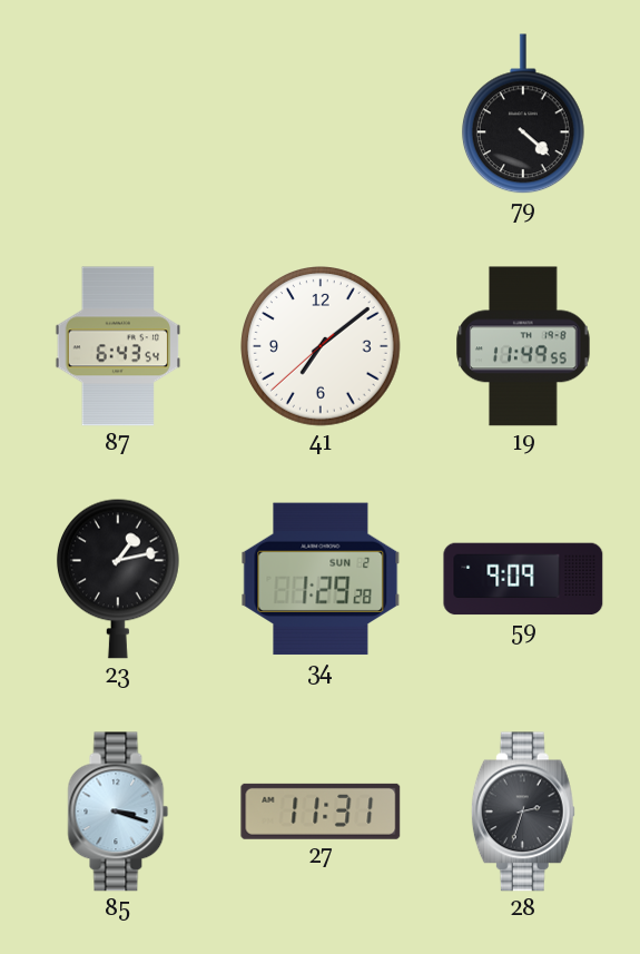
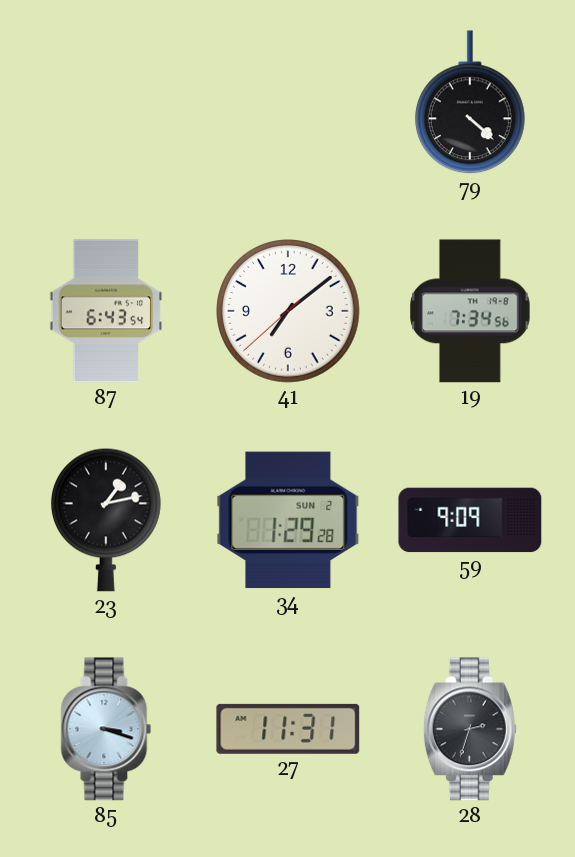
19: 11:49 -> 7:34
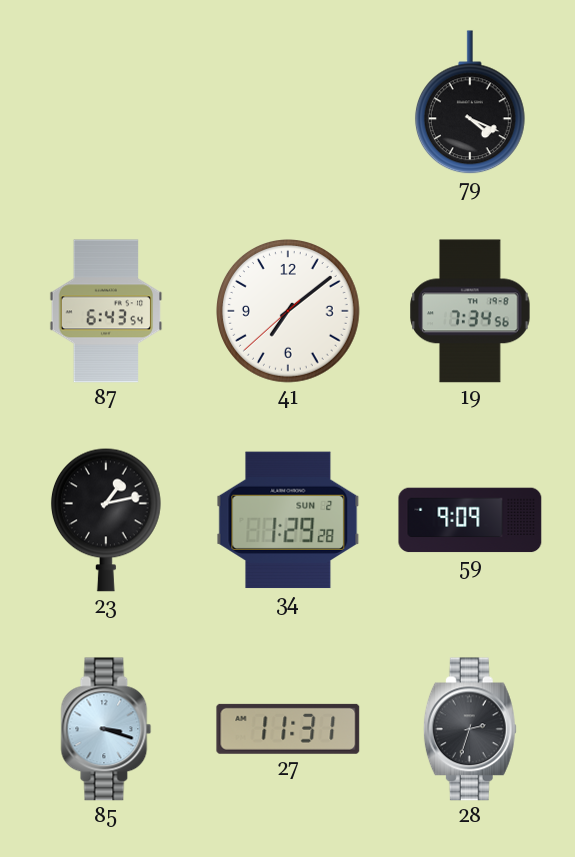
79: 4:22 -> 4:19
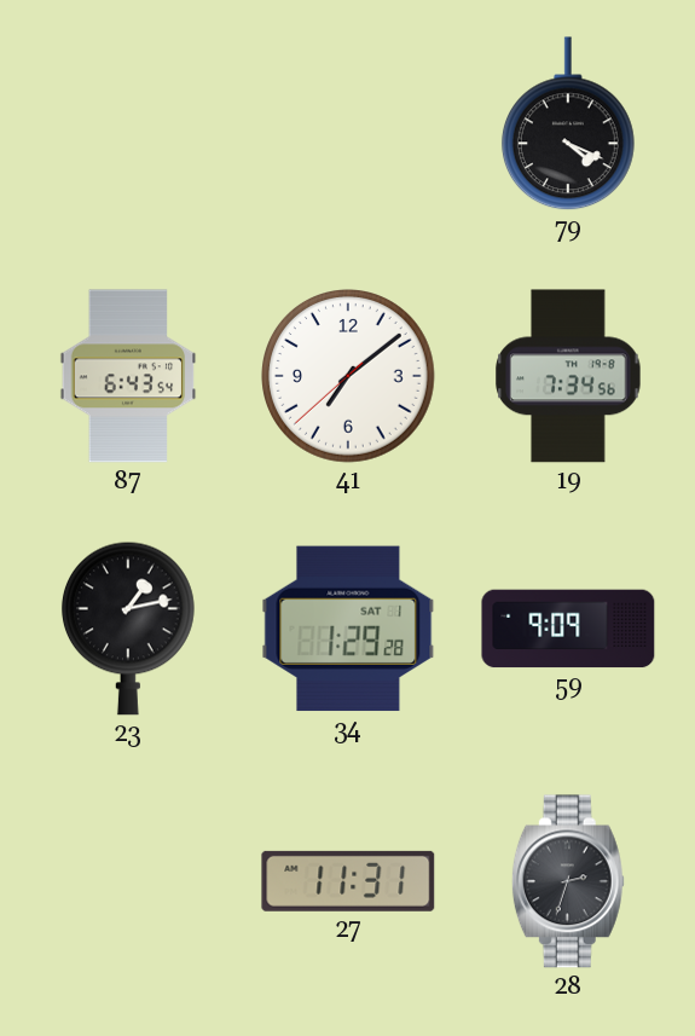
34 date: SUN 2 -> SAT 1
85: 3:18 -> none
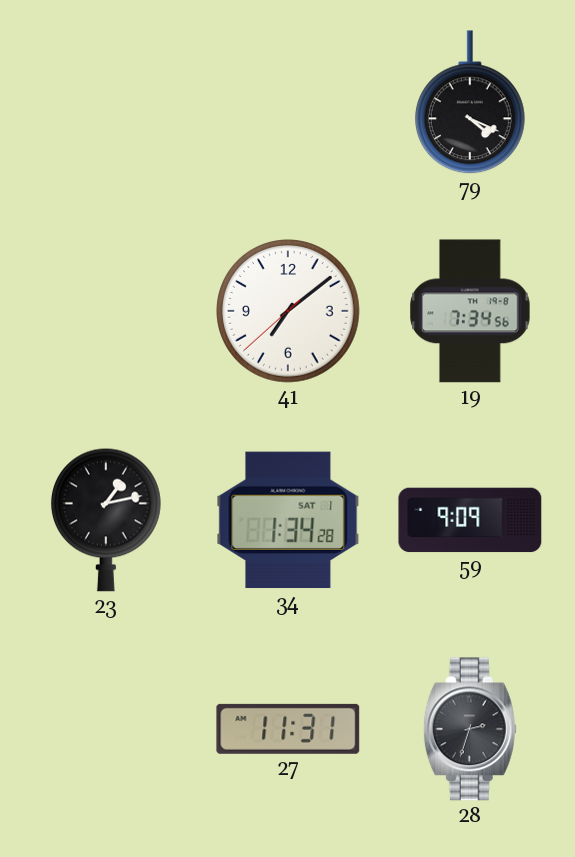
87: 6:43 -> none
34: 1:29 -> 1:34
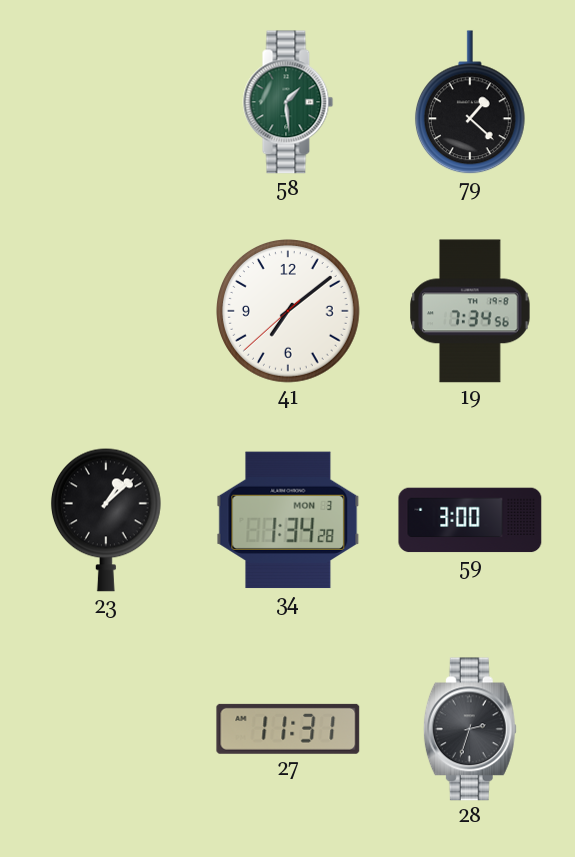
58: none -> 1:29
79: 4:19 -> 1:22
23: 1:13 -> 1:08
34 date: SAT 1 -> MON 3
59: 9:09 -> 3:00
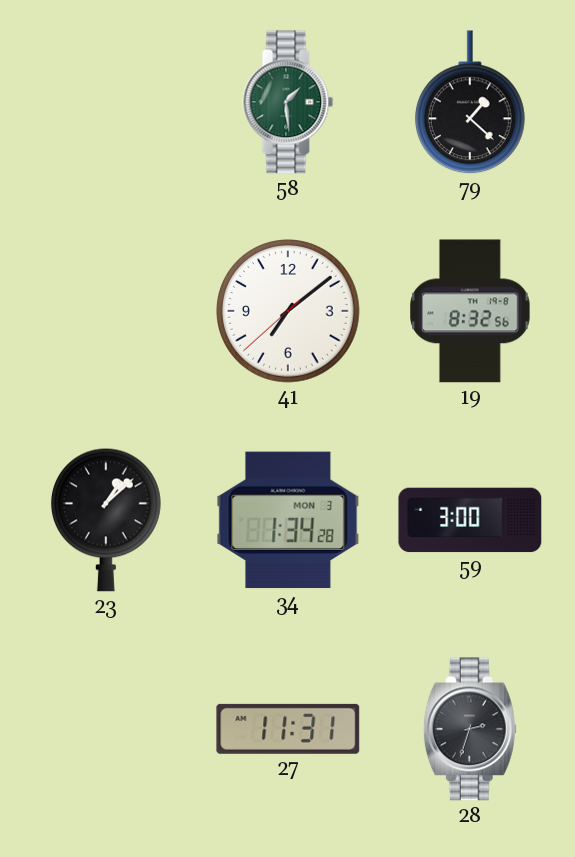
19: 7:34 -> 8:32
